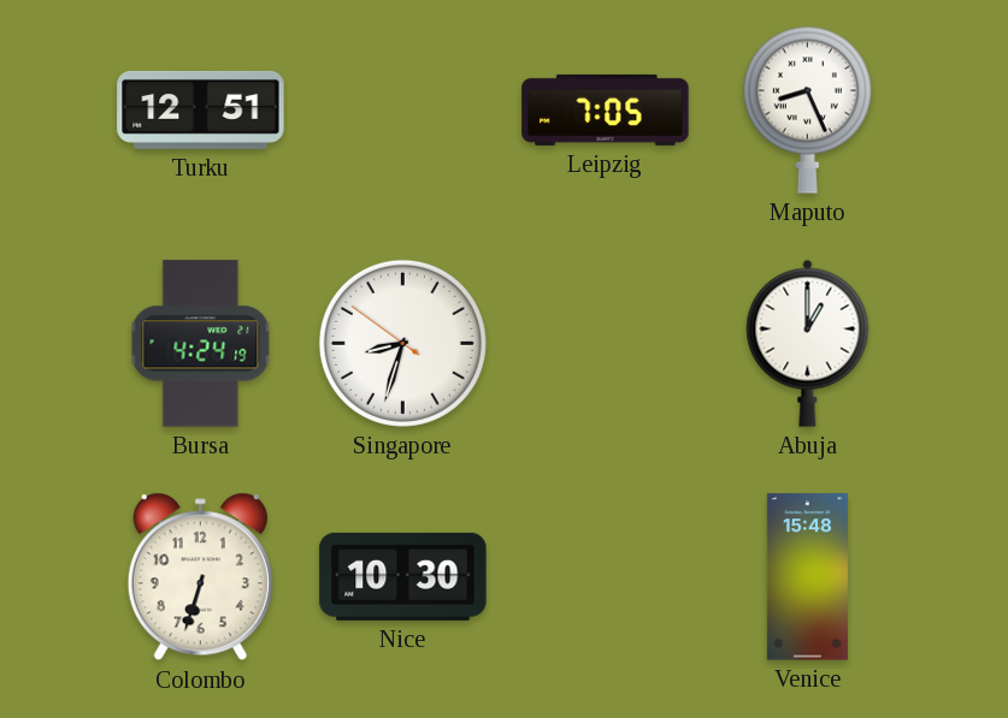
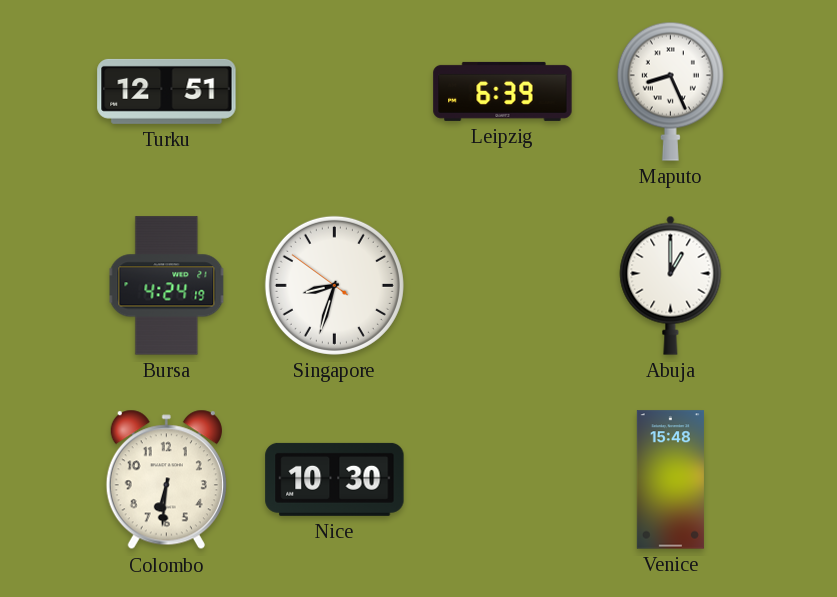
Leipzig: 7:05 -> 6:39
Colombo: 6:33 -> 6:31
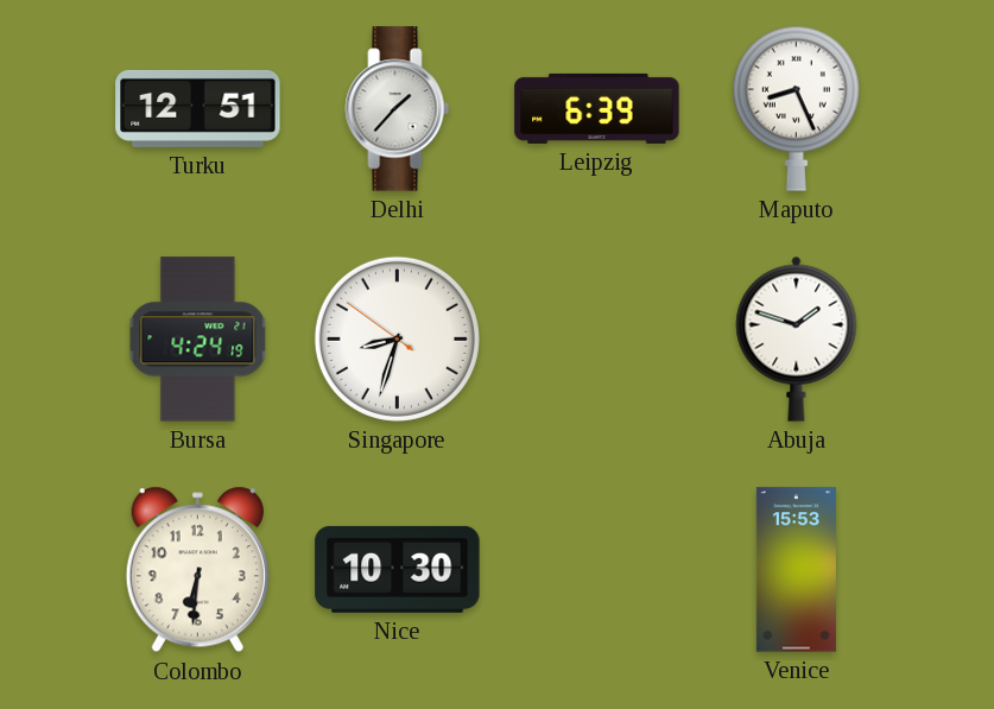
Delhi: none -> 1:37
Abuja: 1:00 -> 1:48
Venice: 15:48 -> 15:53
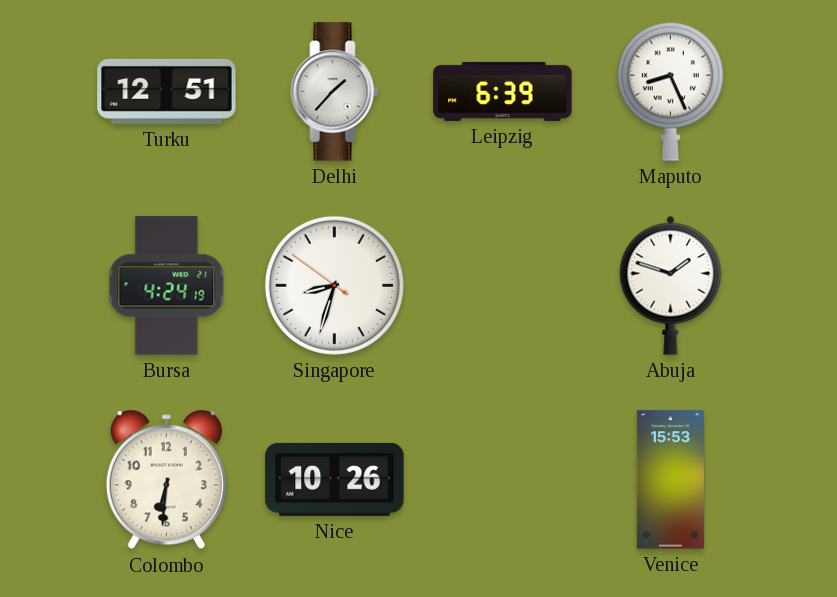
Nice: 10:30 -> 10:26
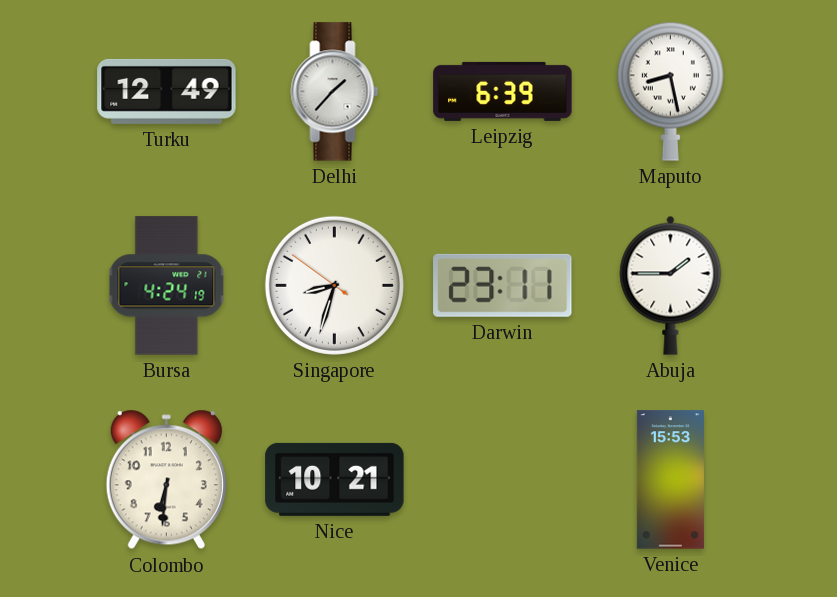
Turku: 12:51 -> 12:49
Maputo: 8:26 -> 8:28
Darwin: none -> 23:11
Abuja: 1:48 -> 1:45
Nice: 10:26 -> 10:21
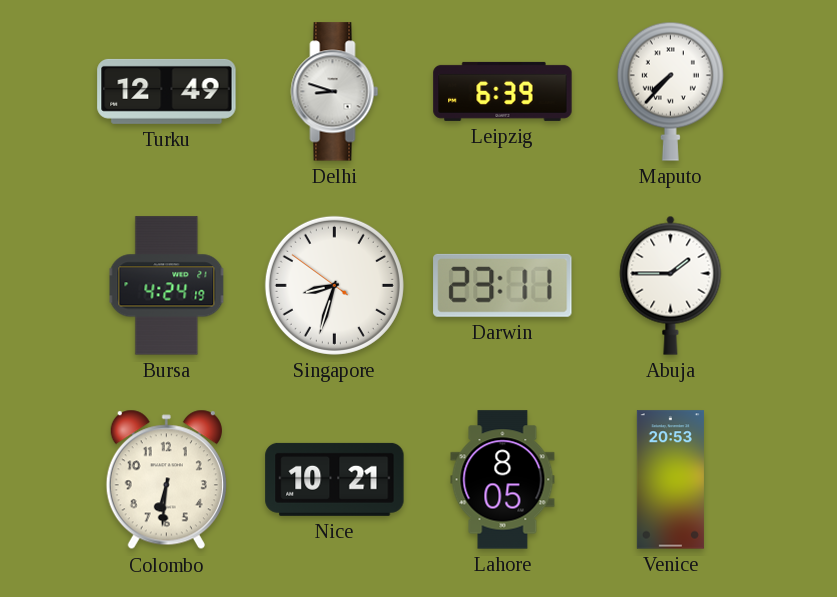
Delhi: 1:37 -> 8:48
Maputo: 8:28 -> 7:37
Lahore: none -> 8:05
Venice: 15:53 -> 20:53
